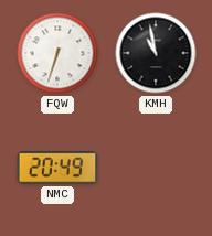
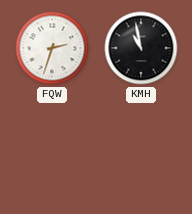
FQW: 6:33 -> 2:33
NMC: 20:49 -> none
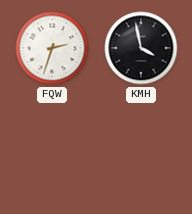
KMH: 10:58 -> 3:58
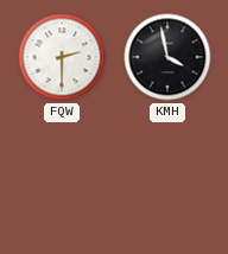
FQW: 2:33 -> 2:30
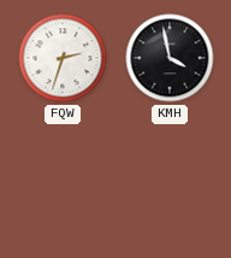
FQW: 2:30 -> 2:33
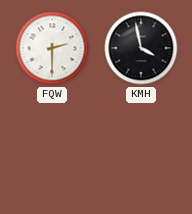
FQW: 2:33 -> 2:30
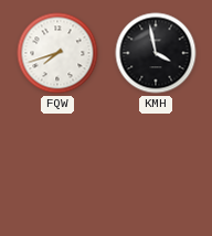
FQW: 2:30 -> 7:42
